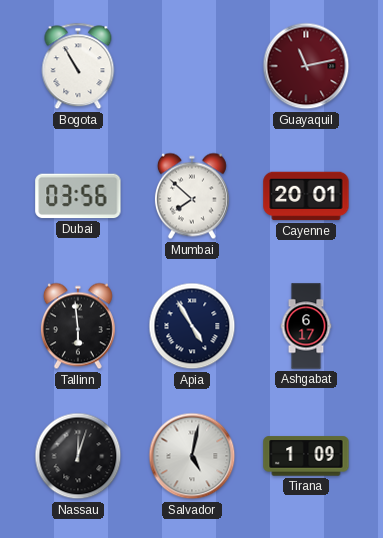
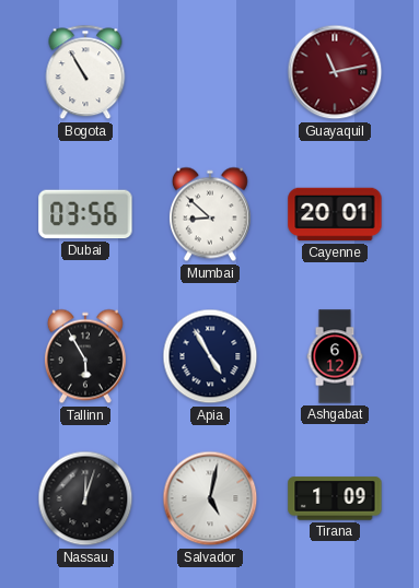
Mumbai: 7:52 -> 8:52
Tallinn: 5:59 -> 5:55
Ashgabat: 6:17 -> 6:12
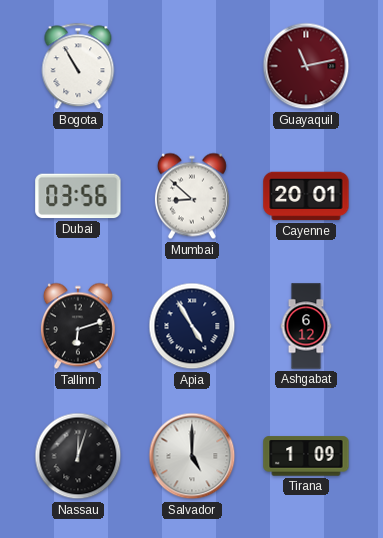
Tallinn: 5:55 -> 6:12
Salvador: 5:02 -> 5:00
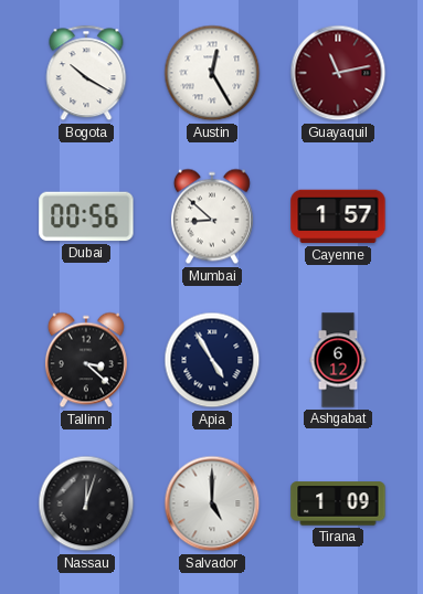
Bogota: 10:55 -> 10:20
Austin: none -> 12:25
Dubai: 03:56 -> 00:56
Cayenne: 20:01 -> 1:57
Tallinn: 6:12 -> 3:22
